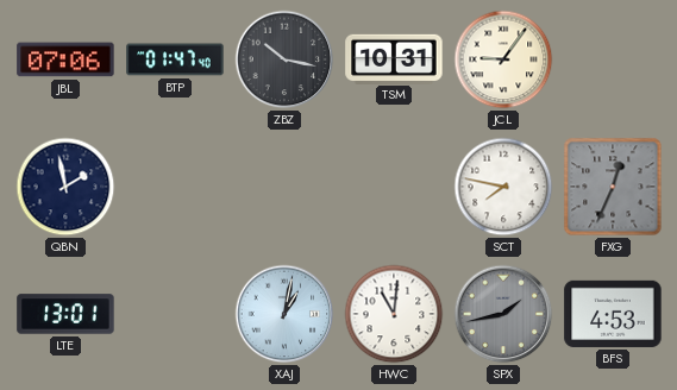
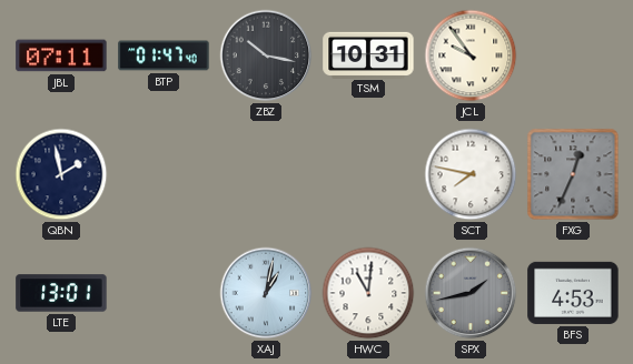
JBL: 07:06 -> 07:11
JCL: 9:06 -> 9:54
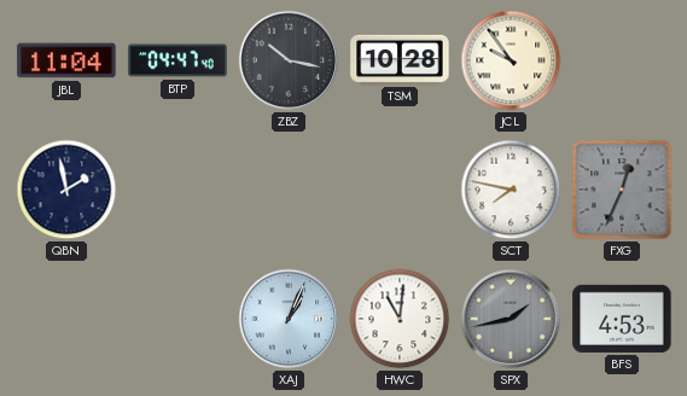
JBL: 07:11 -> 11:04
BTP: 01:47 -> 04:47
TSM: 10:31 -> 10:28
LTE: 13:01 -> none
XAJ: 1:02 -> 1:04
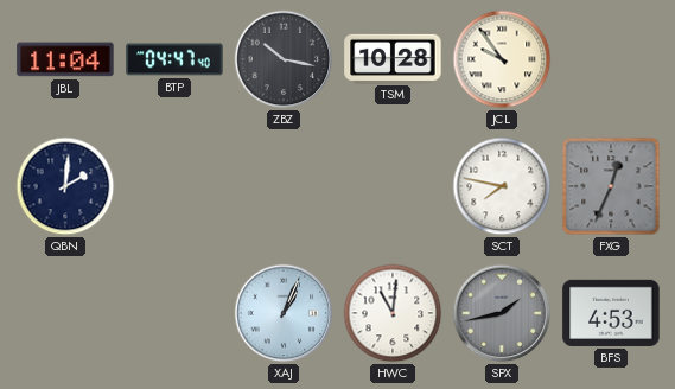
QBN: 1:58 -> 2:01
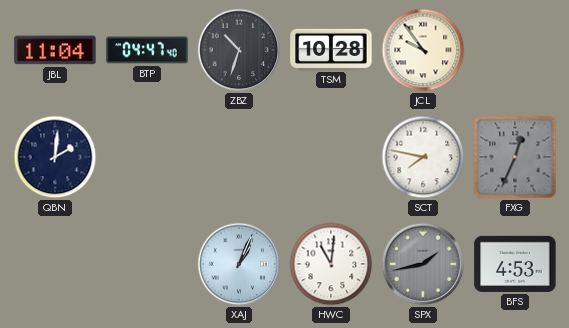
ZBZ: 10:17 -> 10:33
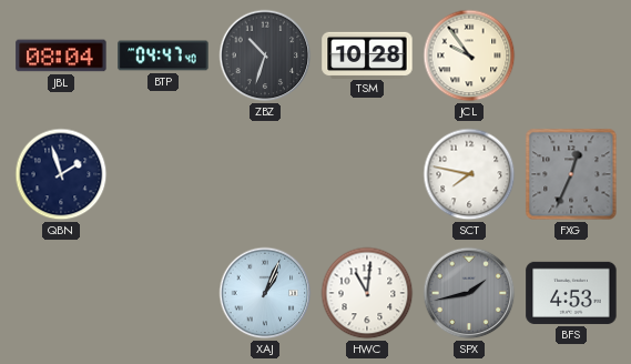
JBL: 11:04 -> 08:04
QBN: 2:01 -> 1:57
